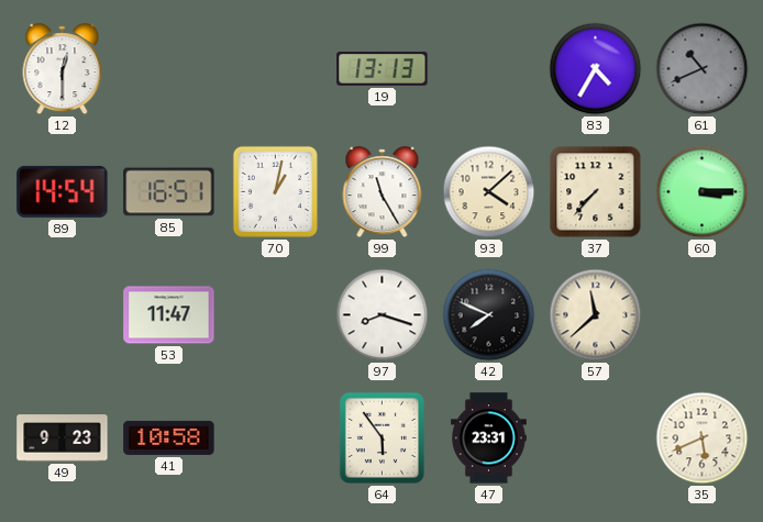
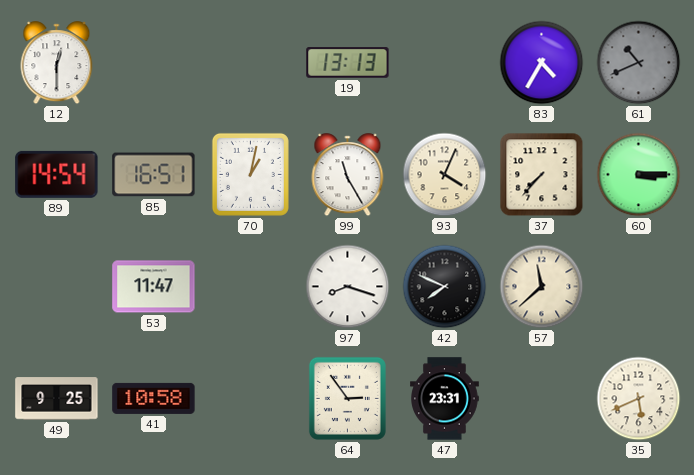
93: 4:08 -> 4:04
49: 9:23 -> 9:25
64: 5:54 -> 2:54
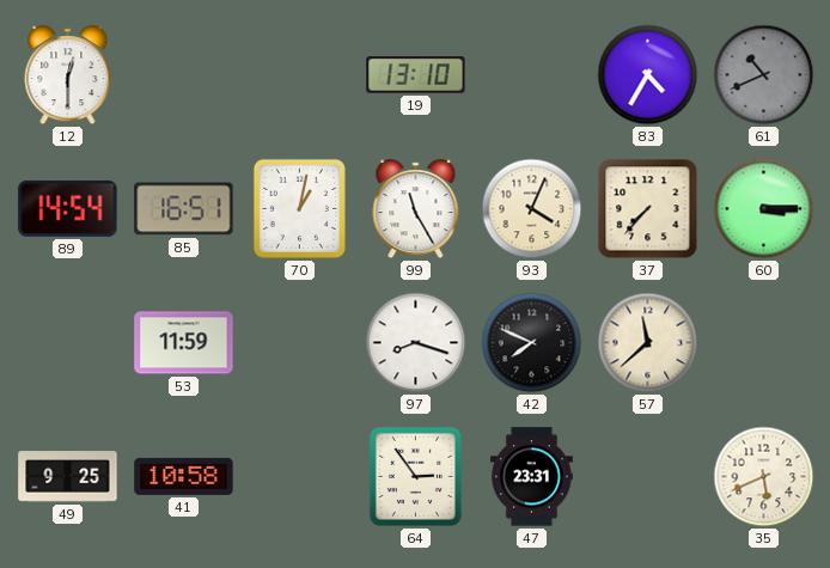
19: 13:13 -> 13:10
53: 11:47 -> 11:59
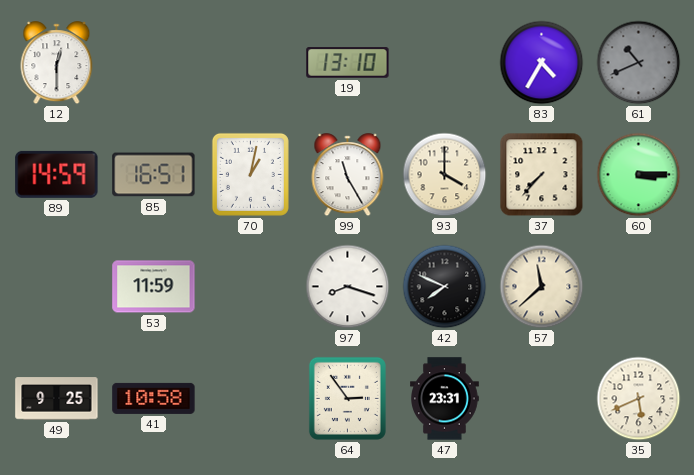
89: 14:54 -> 14:59
93: 4:04 -> 4:00
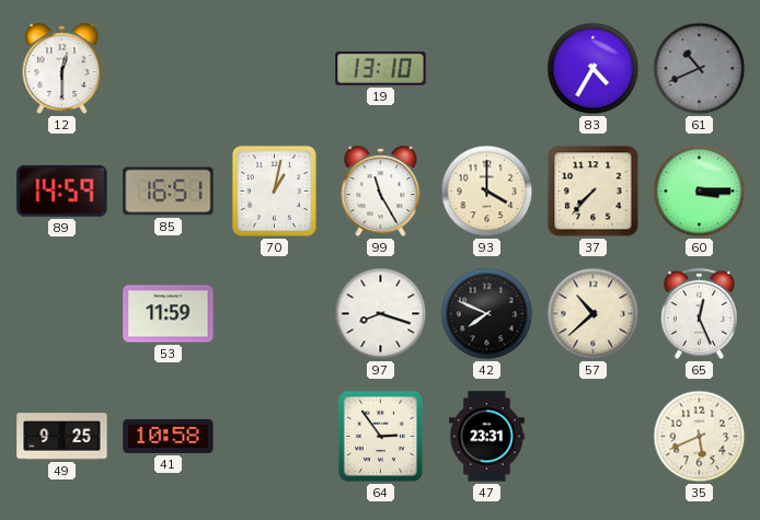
57: 11:38 -> 10:38
65: none -> 12:26
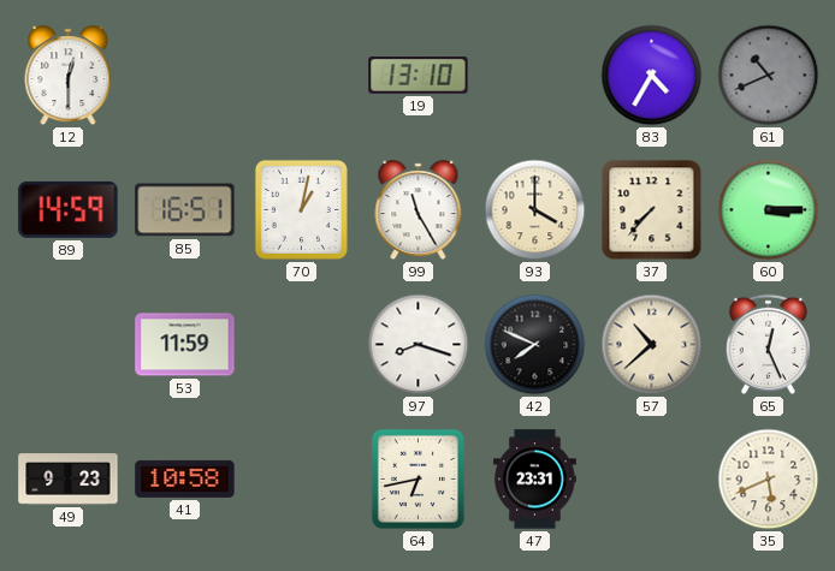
49: 9:25 -> 9:23
64: 2:54 -> 6:43
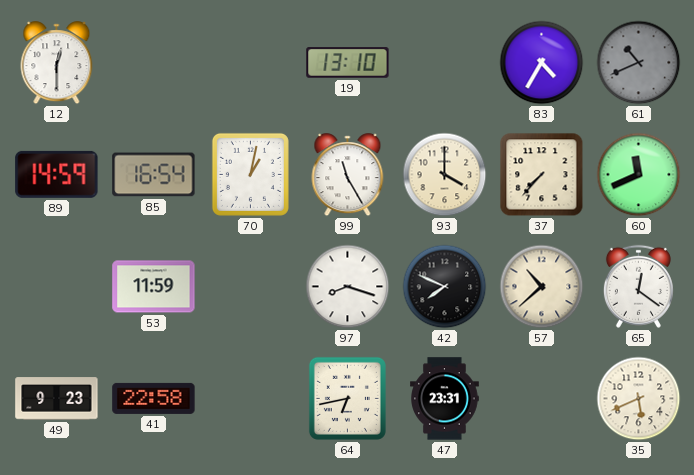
85: 16:51 -> 16:54
60: 3:15 -> 11:41
65: 12:26 -> 12:21
41: 10:58 -> 22:58
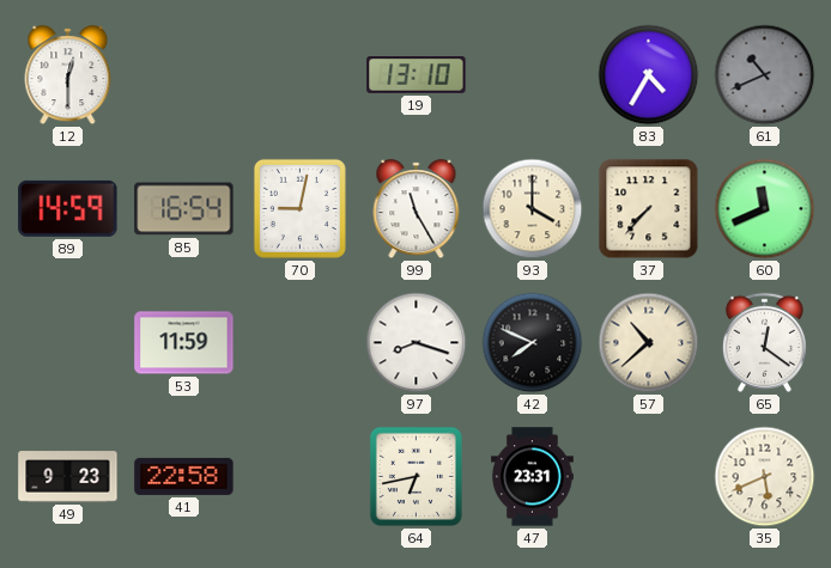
70: 1:02 -> 9:02
